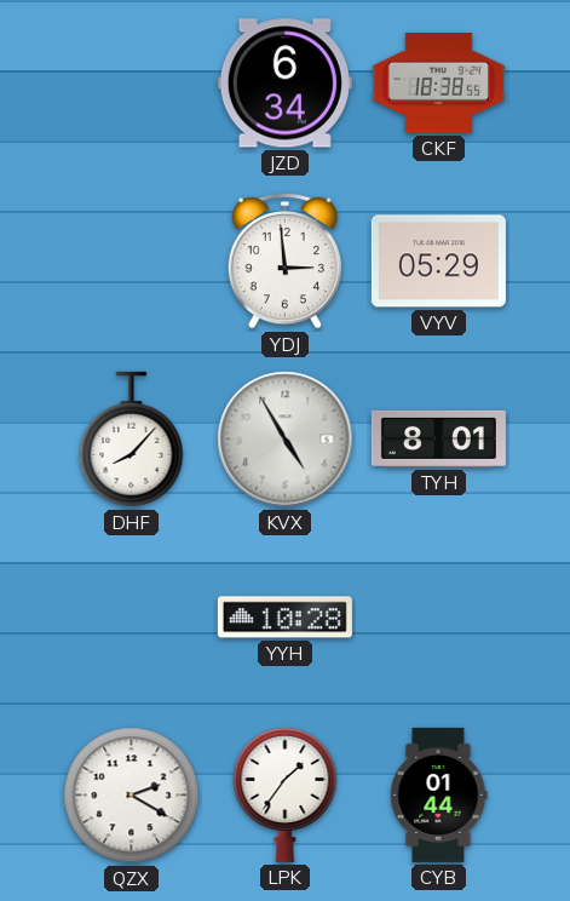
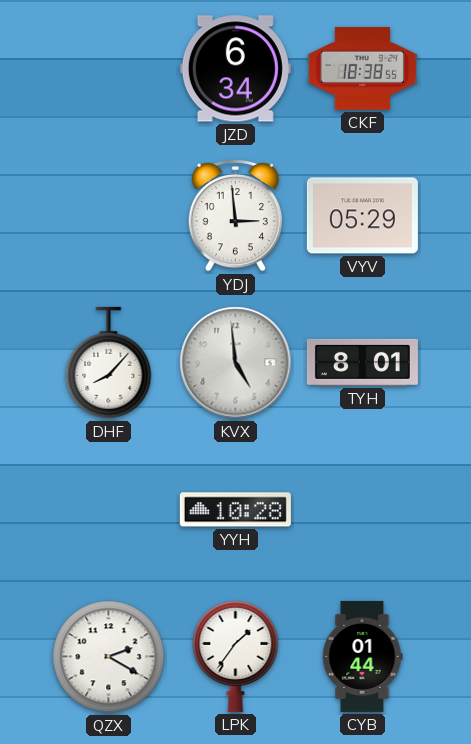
KVX: 4:55 -> 4:59
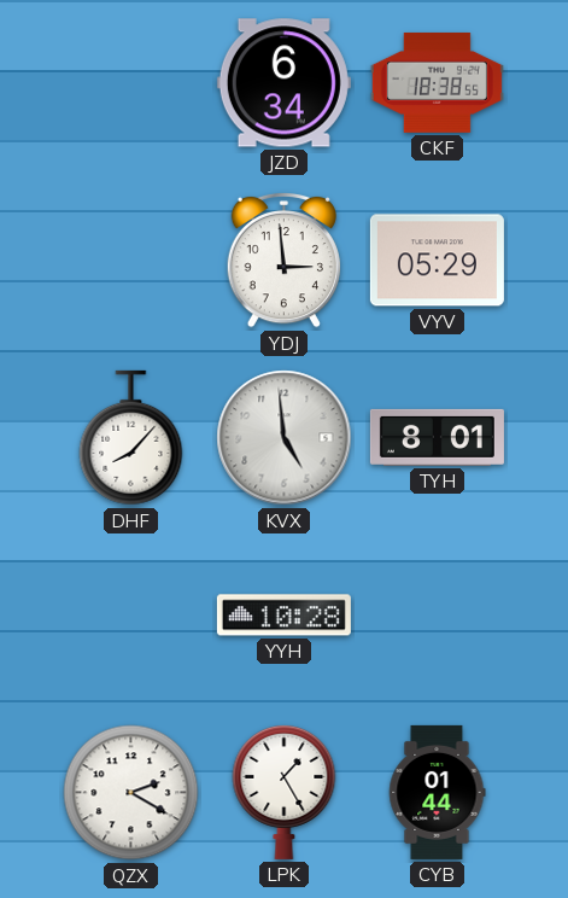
LPK: 1:36 -> 1:25
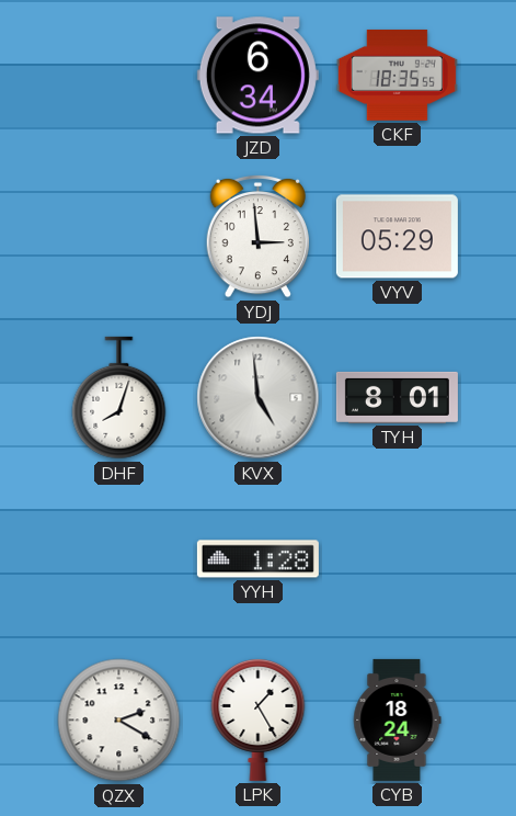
CKF: 18:38 -> 18:35
DHF: 8:07 -> 8:03
YYH: 10:28 -> 1:28
CYB: 01:44 -> 18:24
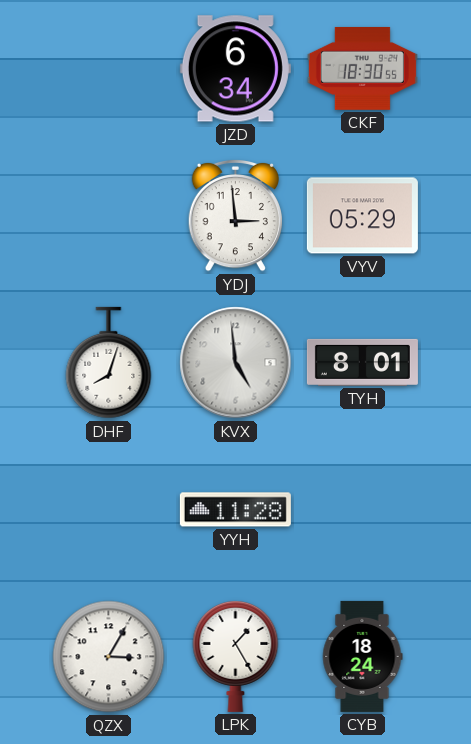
CKF: 18:35 -> 18:30
YYH: 1:28 -> 11:28
QZX: 2:20 -> 3:05
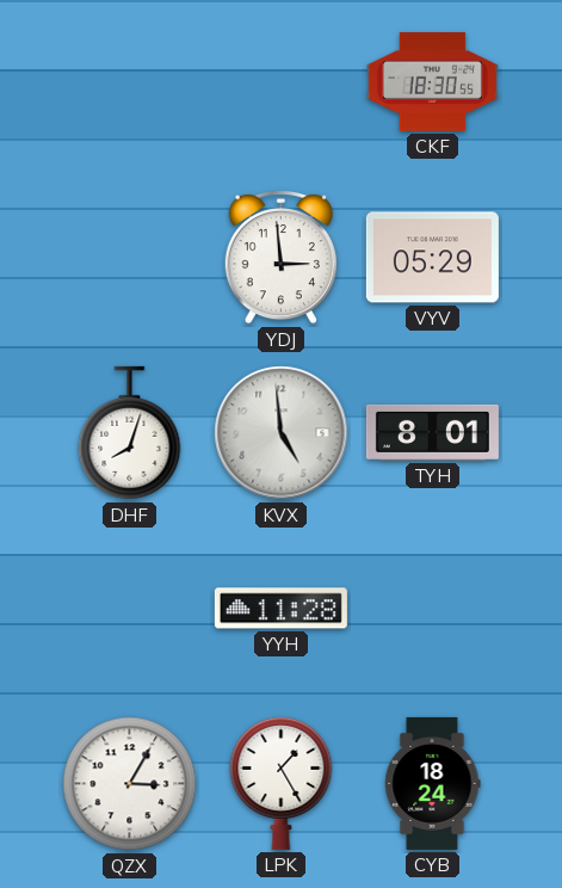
JZD: 6:34 -> none
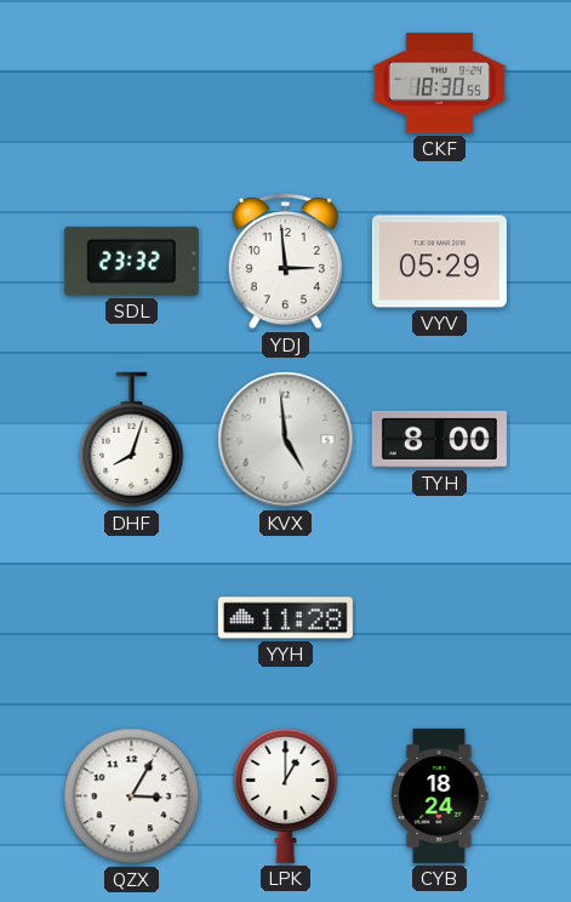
SDL: none -> 23:32
TYH: 8:01 -> 8:00
LPK: 1:25 -> 1:00
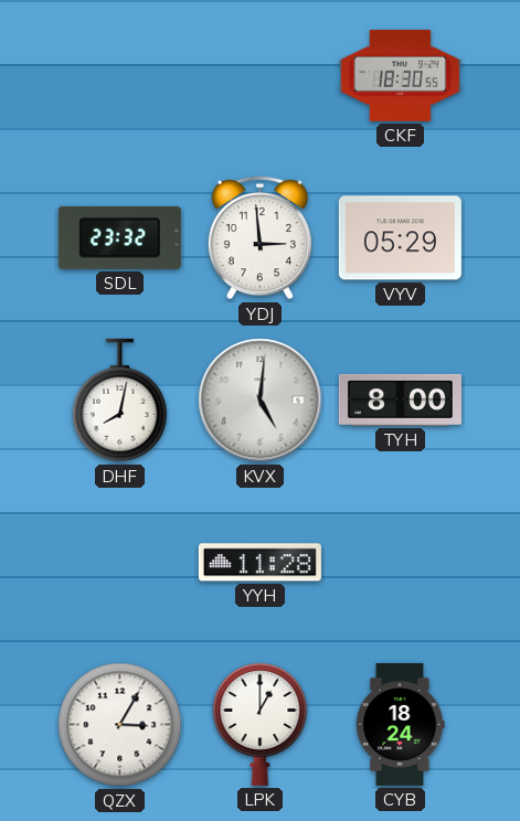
DHF: 8:03 -> 8:02
KVX: 4:59 -> 5:01
